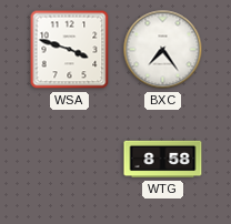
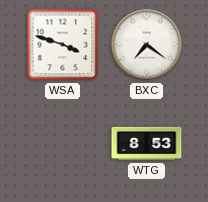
BXC: 7:24 -> 7:21
WTG: 8:58 -> 8:53
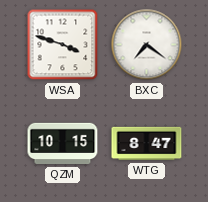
QZM: none -> 10:15
WTG: 8:53 -> 8:47
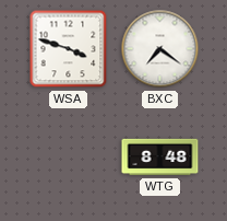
QZM: 10:15 -> none
WTG: 8:47 -> 8:48
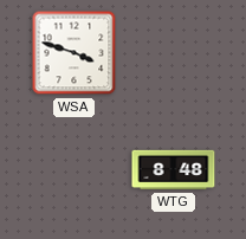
BXC: 7:21 -> none
